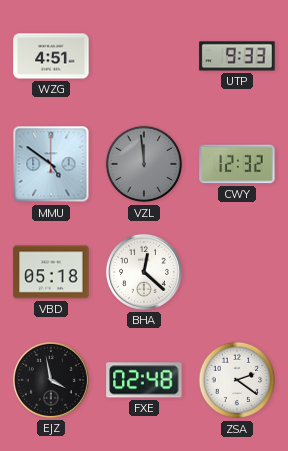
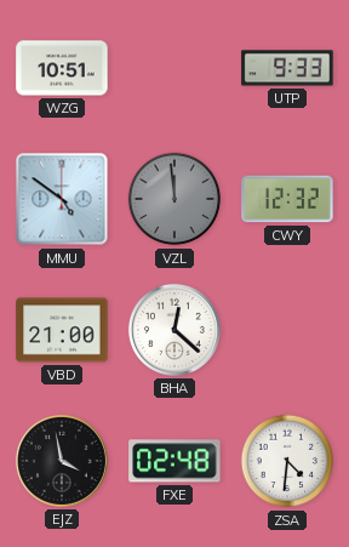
WZG: 4:51 -> 10:51
VBD: 05:18 -> 21:00
ZSA: 2:21 -> 4:31
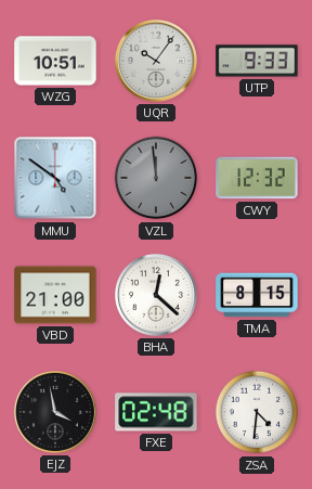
UQR: none -> 10:06
TMA: none -> 8:15
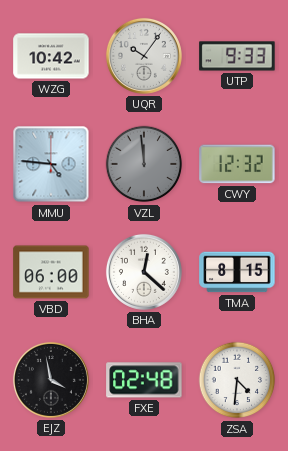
WZG: 10:51 -> 10:42
MMU: 4:51 -> 4:46
VBD: 21:00 -> 06:00
